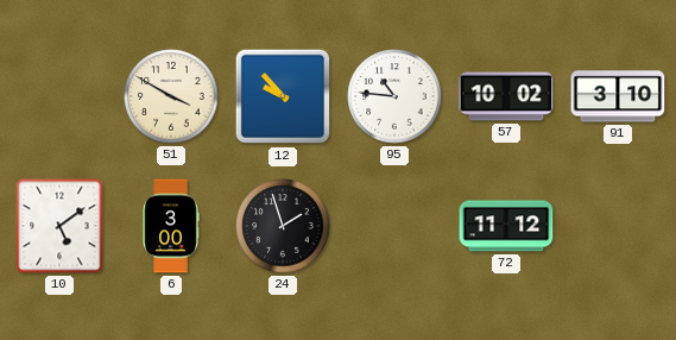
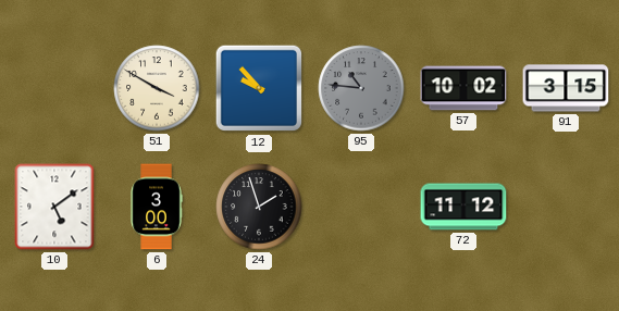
95 dial: white -> grey
91: 3:10 -> 3:15
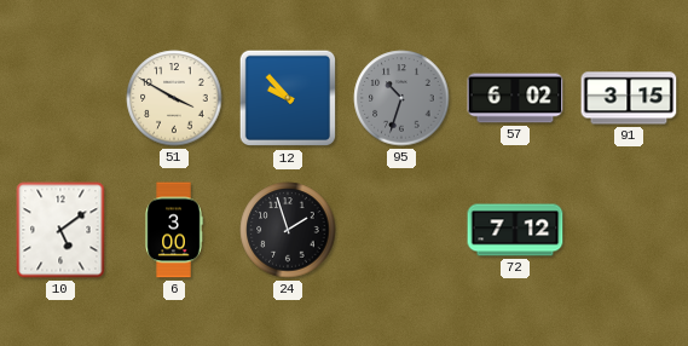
95: 10:46 -> 10:33
57: 10:02 -> 6:02
72: 11:12 -> 7:12
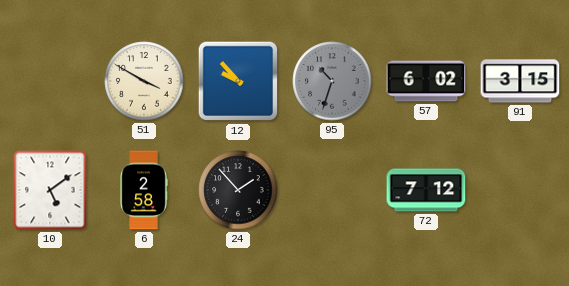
6: 3:00 -> 2:58
24: 1:57 -> 1:53
